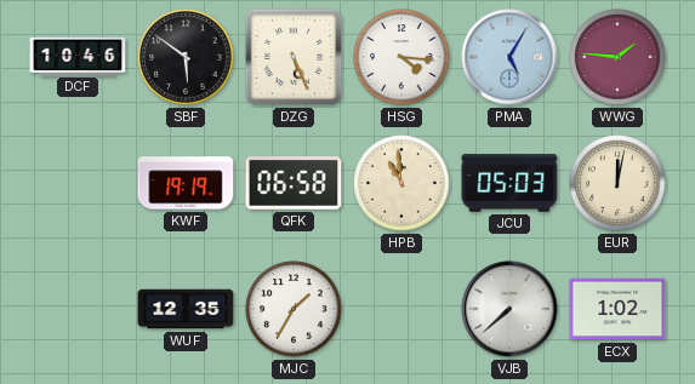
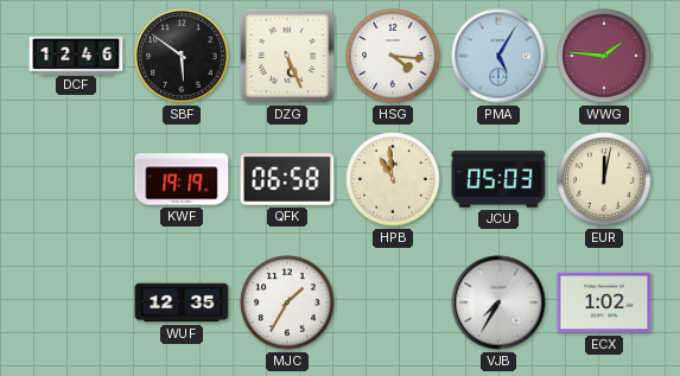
DCF: 10:46 -> 12:46
VJB: 7:38 -> 7:35
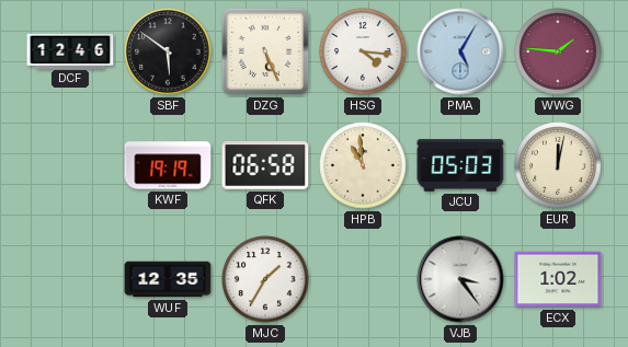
VJB: 7:35 -> 3:24
